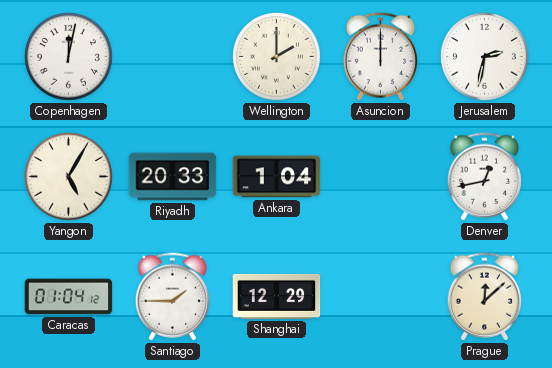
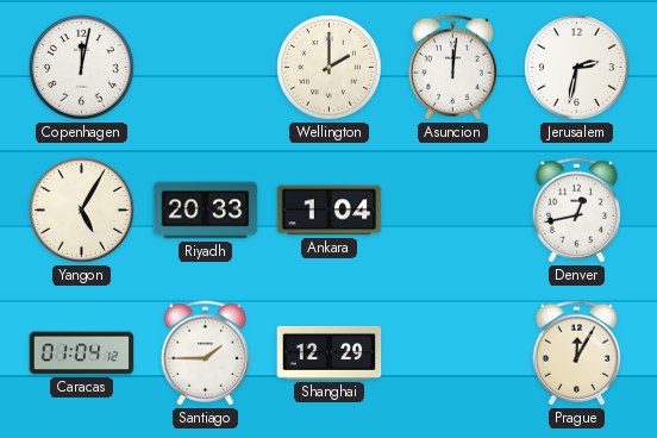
Asuncion: 12:00 -> 12:01
Prague: 12:08 -> 12:05
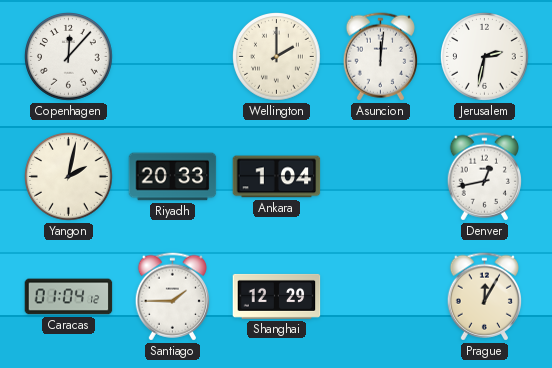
Copenhagen: 12:02 -> 12:07
Yangon: 5:05 -> 2:02
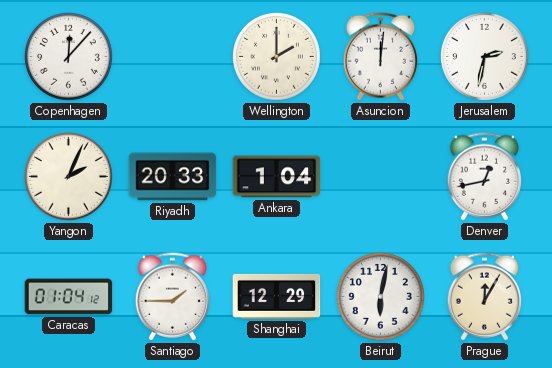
Yangon: 2:02 -> 2:04
Beirut: none -> 6:02
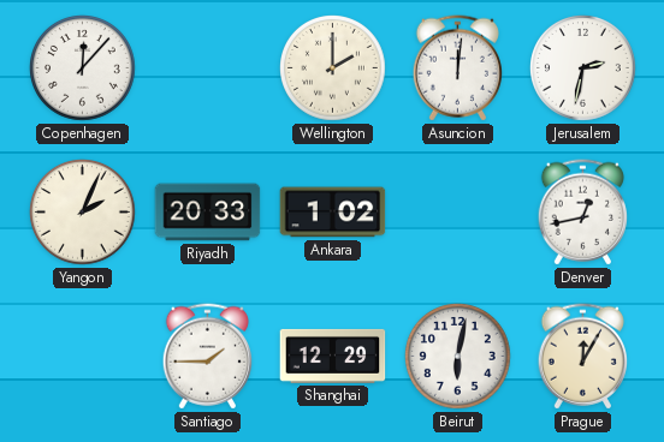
Ankara: 1:04 -> 1:02
Caracas: 01:04 -> none
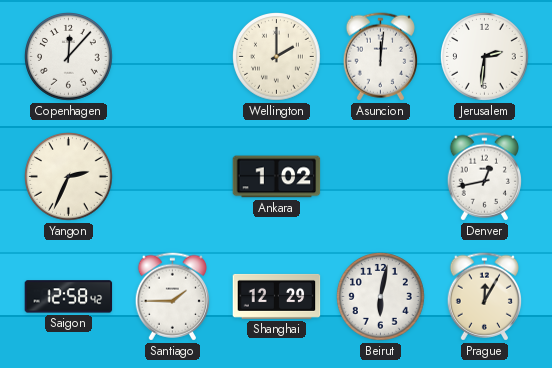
Jerusalem: 2:32 -> 2:31
Yangon: 2:04 -> 2:34
Riyadh: 20:33 -> none
Saigon: none -> 12:58
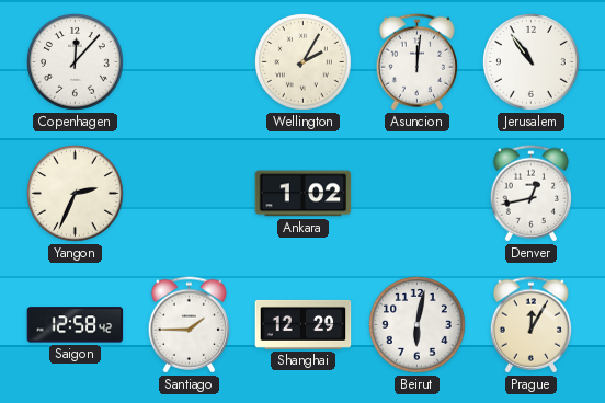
Wellington: 2:00 -> 2:05
Jerusalem: 2:31 -> 10:54
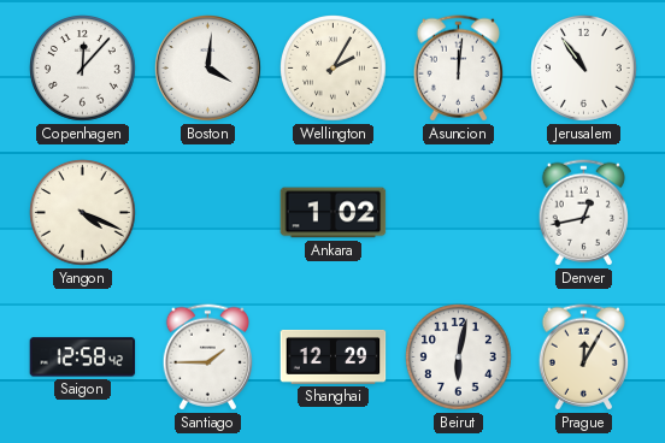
Boston: none -> 4:01
Yangon: 2:34 -> 4:19
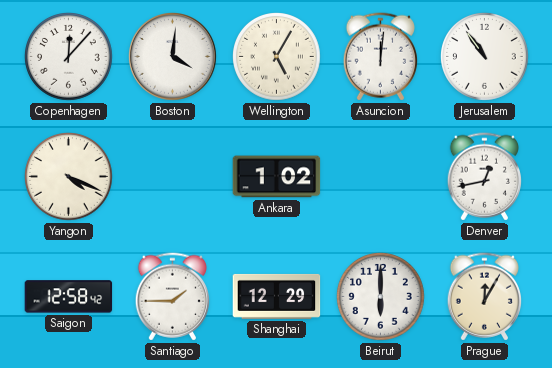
Wellington: 2:05 -> 5:05
Beirut: 6:02 -> 6:00
